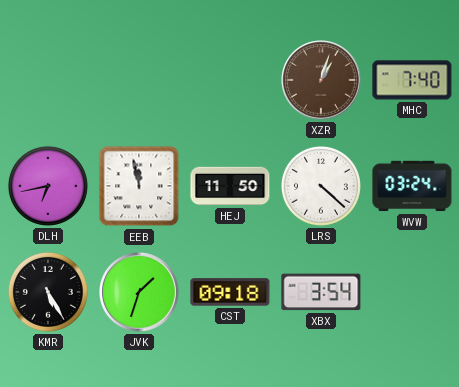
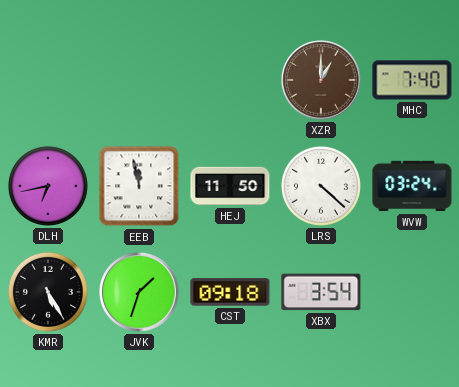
XZR: 1:03 -> 1:00
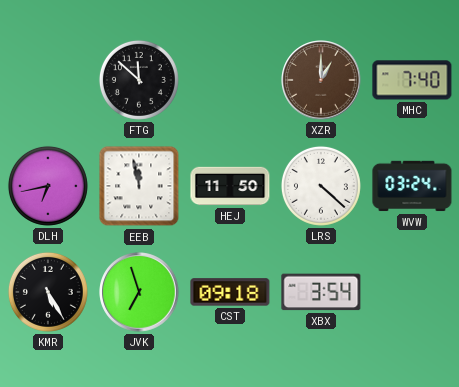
FTG: none -> 11:52
JVK: 1:33 -> 6:57
